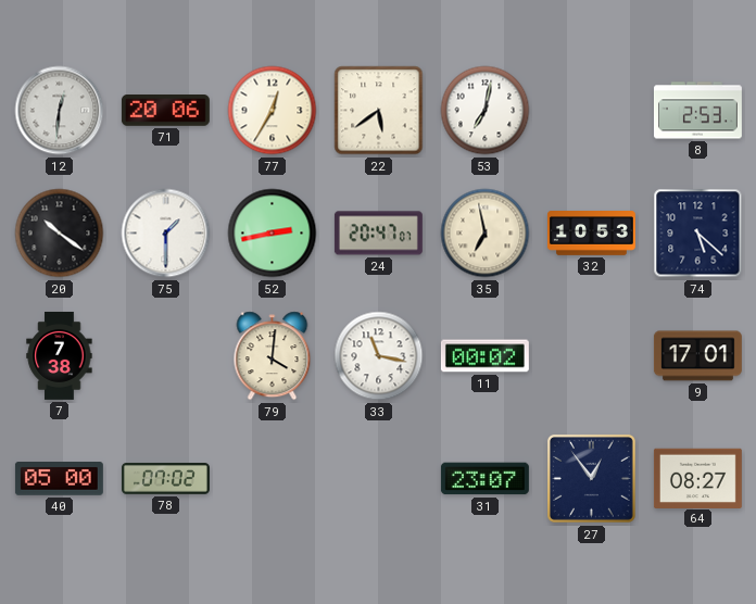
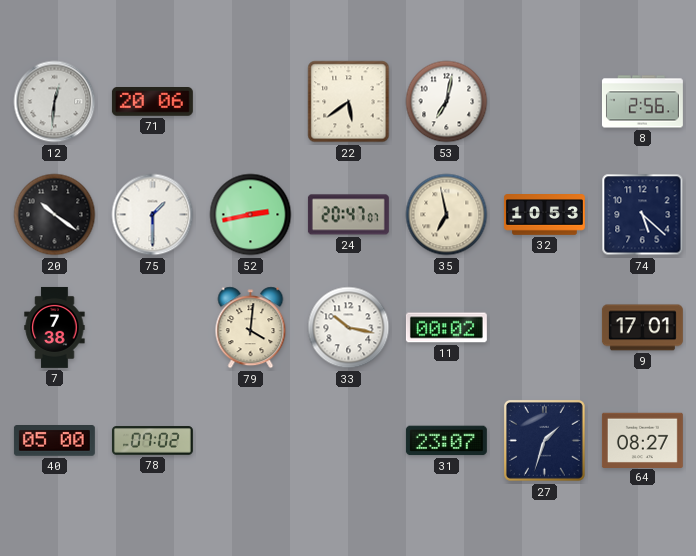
77: 12:35 -> none
8: 2:53 -> 2:56
33: 11:17 -> 10:17
27: 12:54 -> 1:33
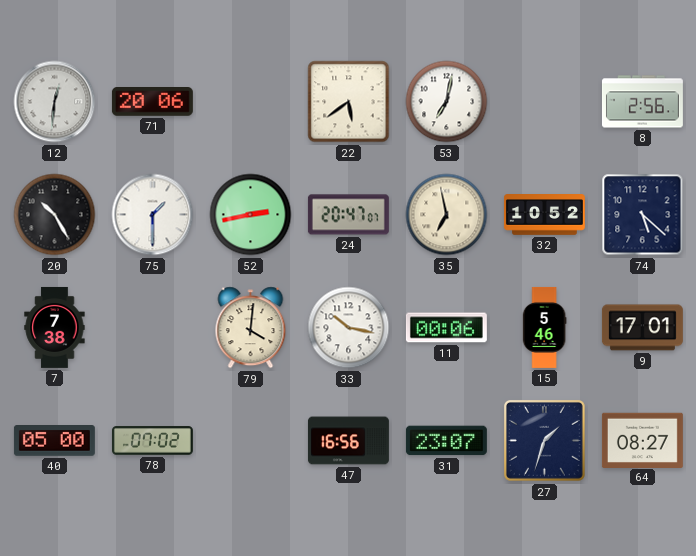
20: 10:21 -> 10:25
32: 10:53 -> 10:52
11: 00:02 -> 00:06
15: none -> 5:46
47: none -> 16:56
